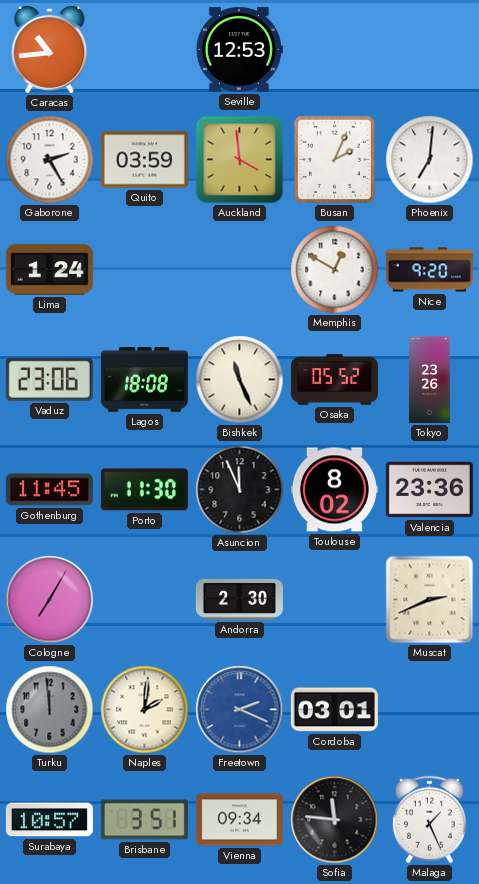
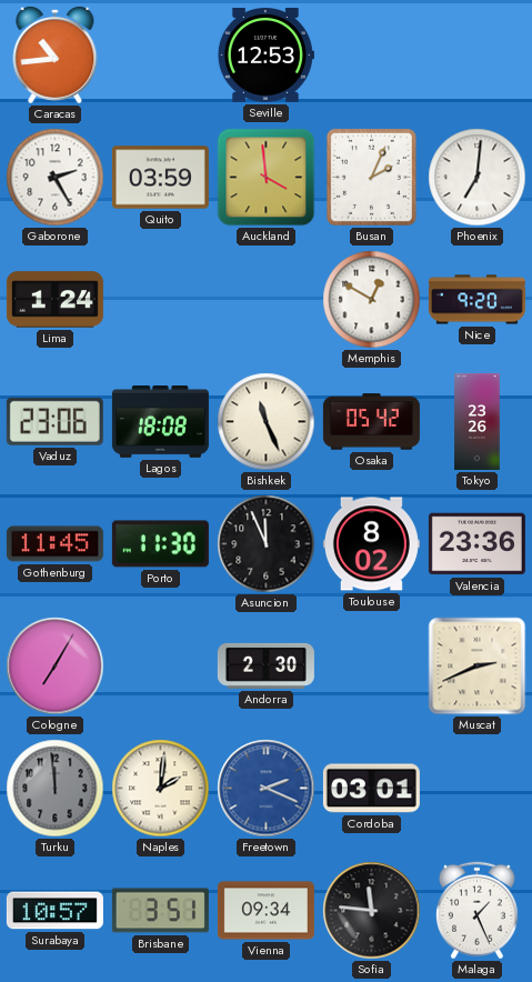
Osaka: 05:52 -> 05:42
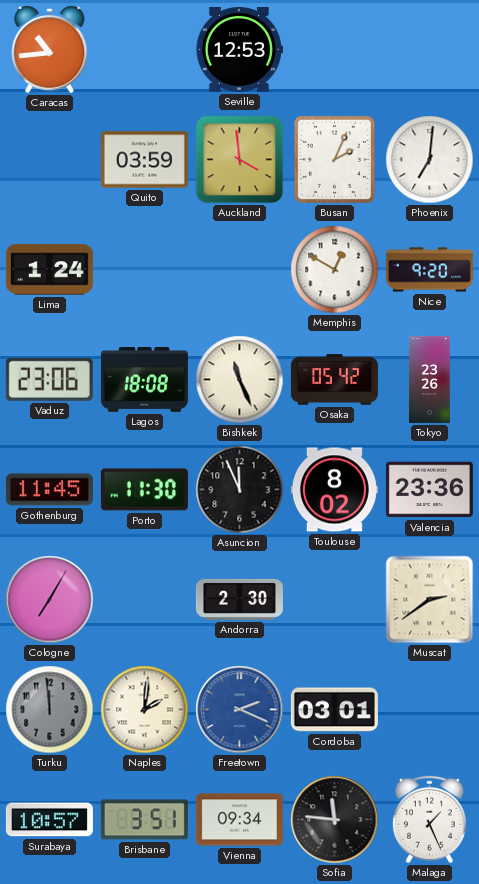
Gaborone: 2:25 -> none
Muscat: 2:41 -> 2:39
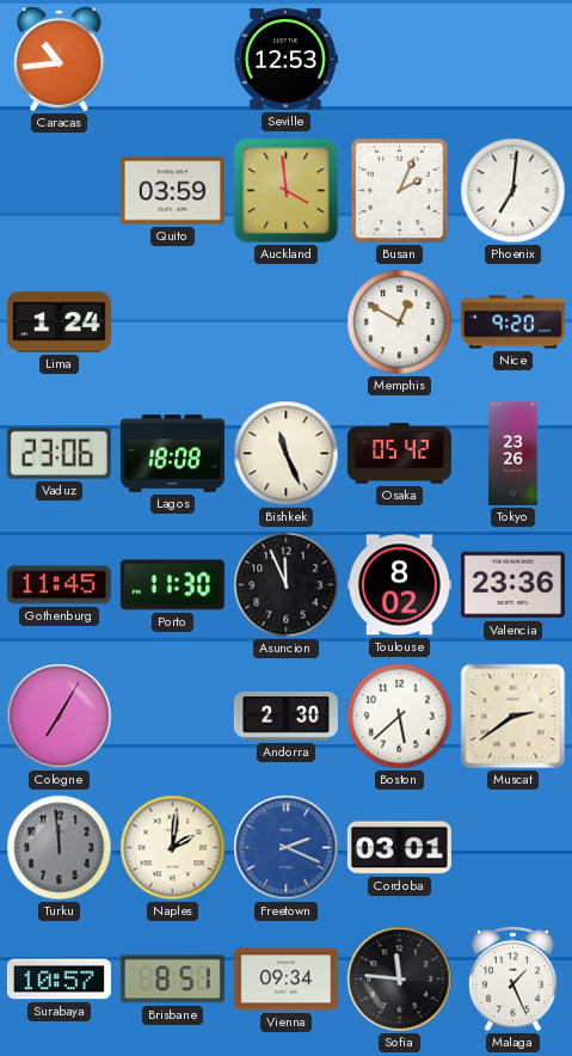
Boston: none -> 5:38
Brisbane: 3:51 -> 8:51
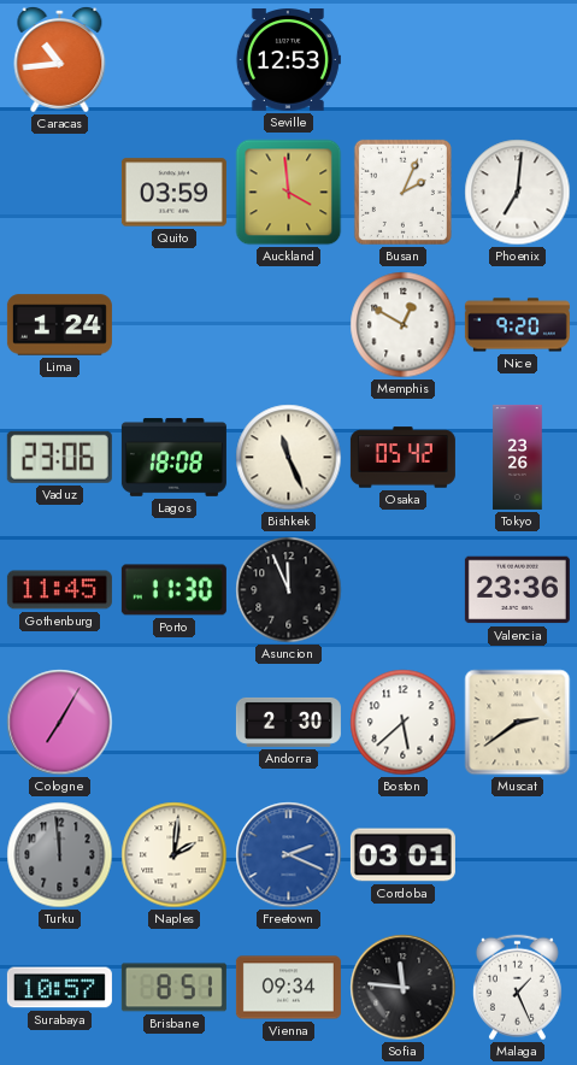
Toulouse: 8:02 -> none
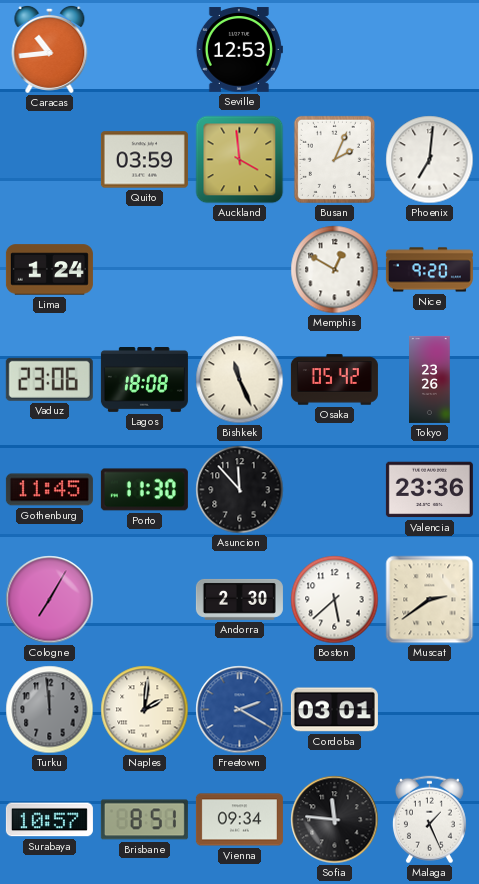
Asuncion: 11:56 -> 11:53
Freetown: 2:19 -> 2:20
